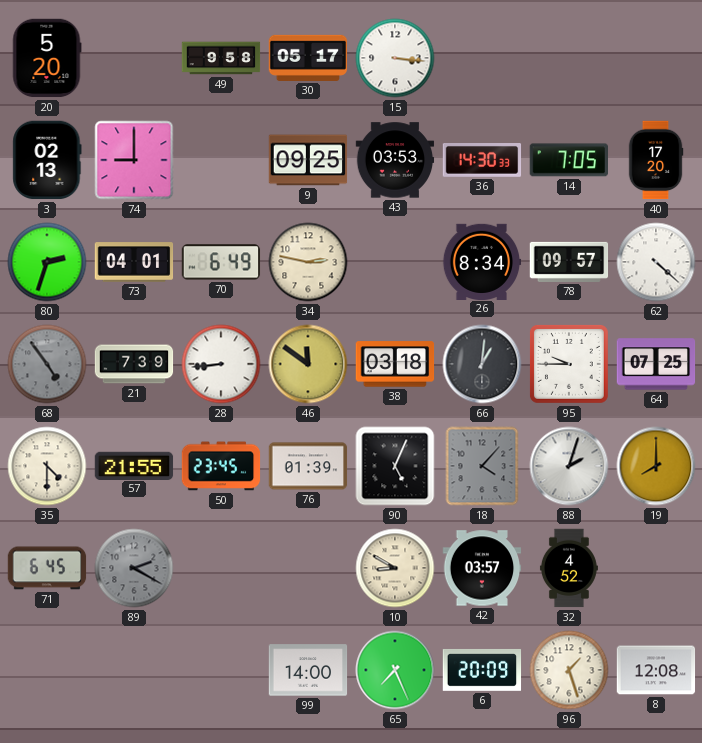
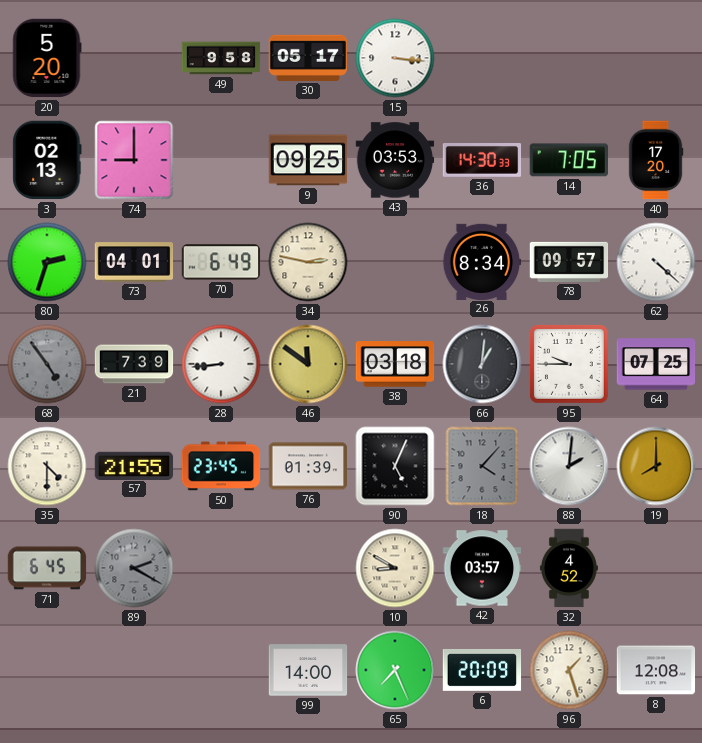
88: 2:03 -> 2:01
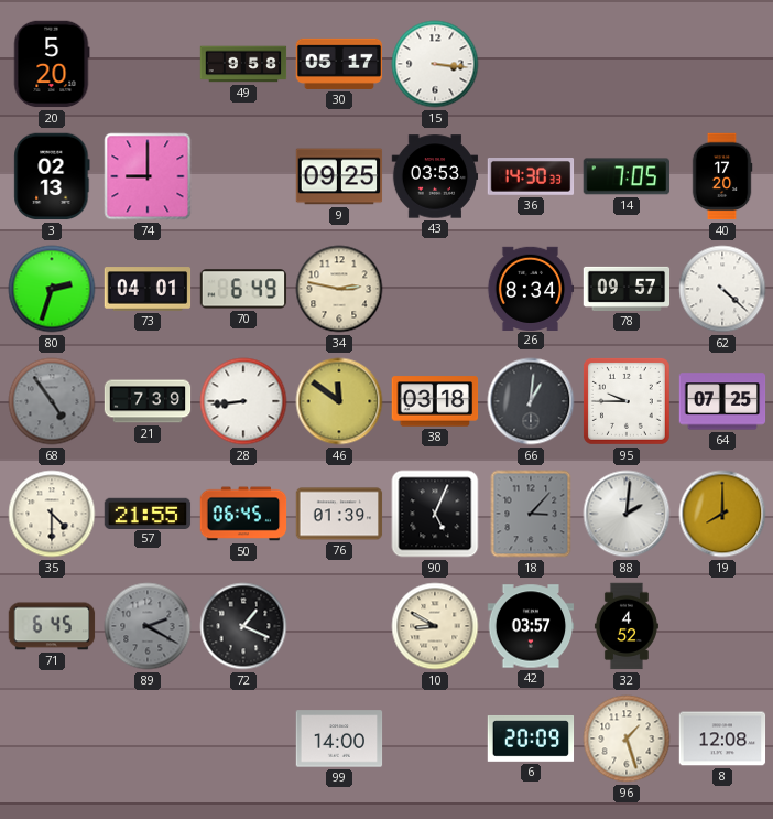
50: 23:45 -> 06:45
18: 4:07 -> 3:07
72: none -> 1:19
65: 7:26 -> none
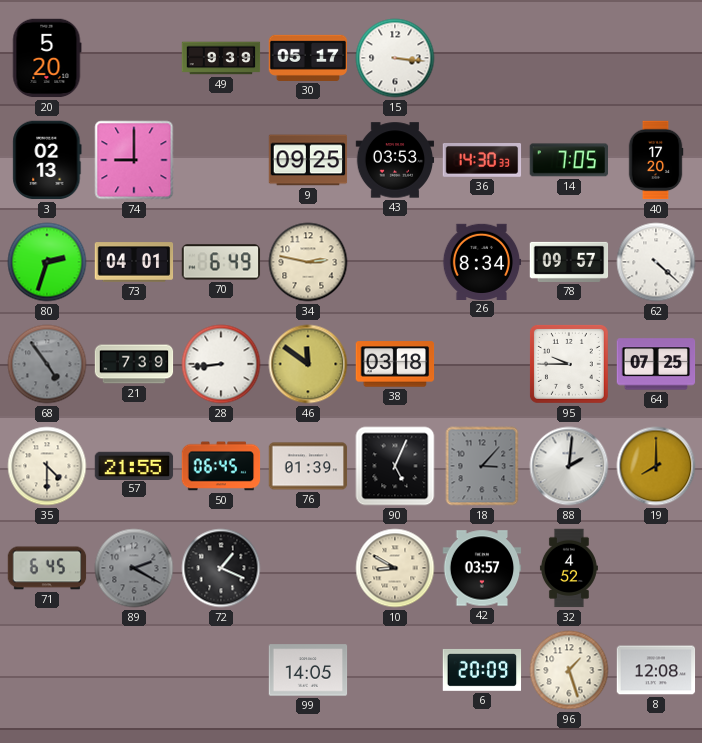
49: 9:58 -> 9:39
66: 1:01 -> none
99: 14:00 -> 14:05
